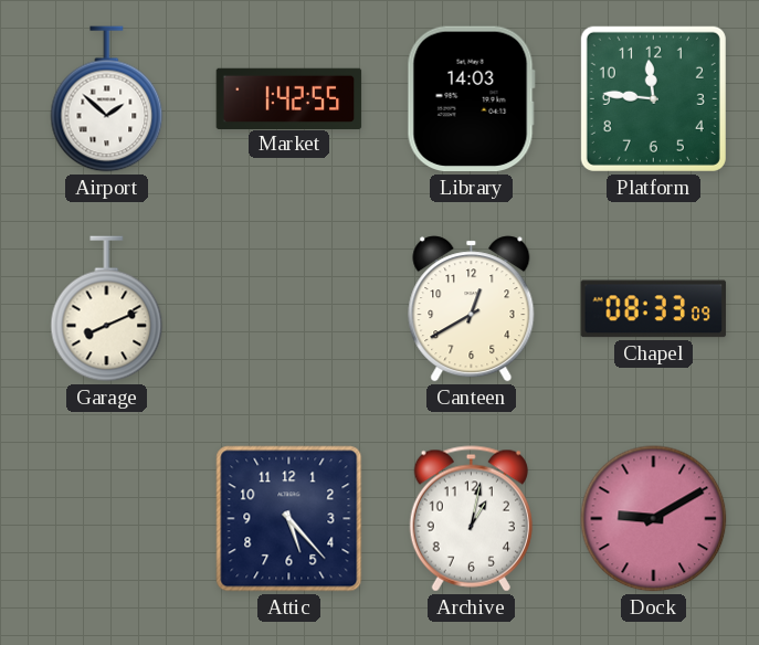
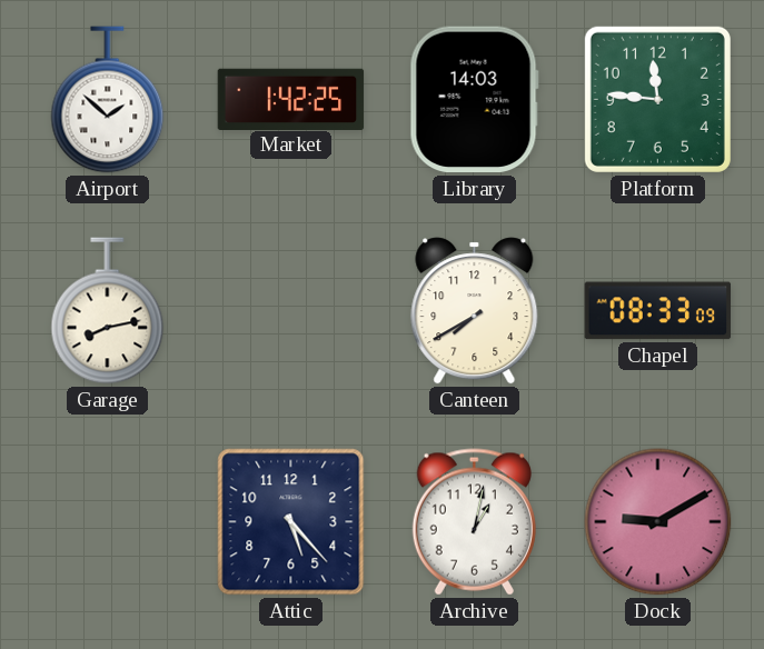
Market: 1:42:55 -> 1:42:25
Garage: 8:11 -> 8:13
Canteen: 12:40 -> 7:40
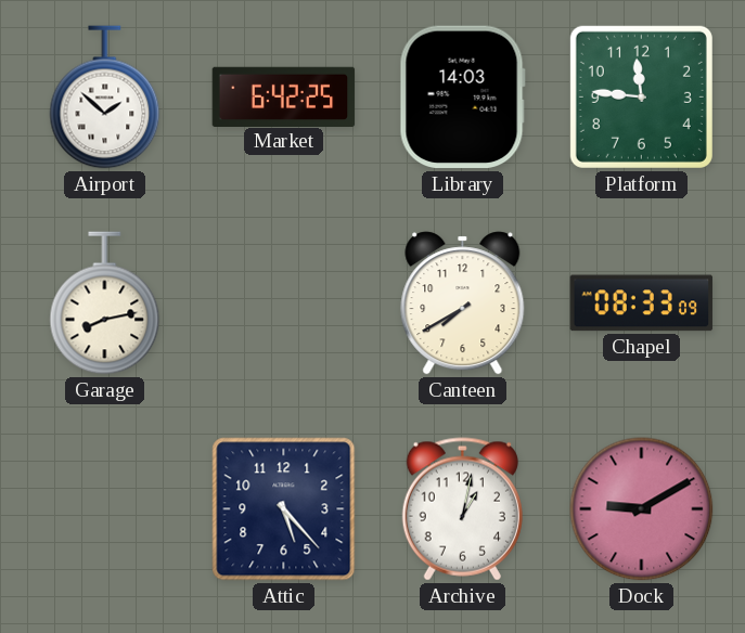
Market: 1:42 -> 6:42
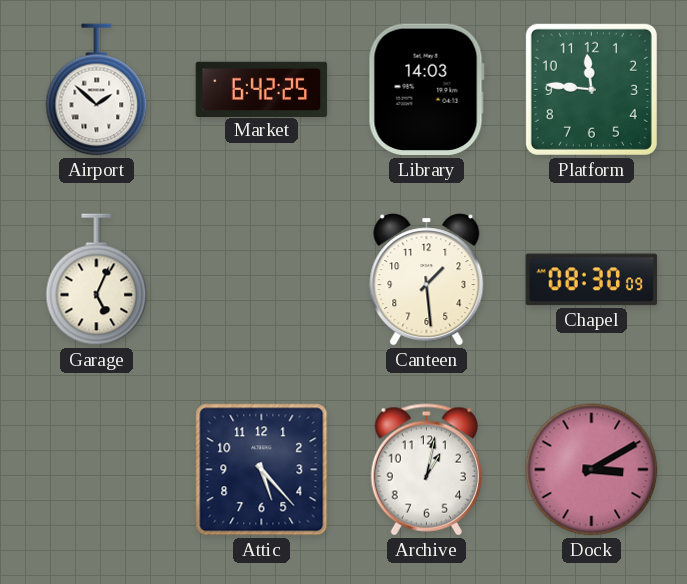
Garage: 8:13 -> 5:04
Canteen: 7:40 -> 1:29
Chapel: 08:33 -> 08:30
Dock: 9:10 -> 3:10
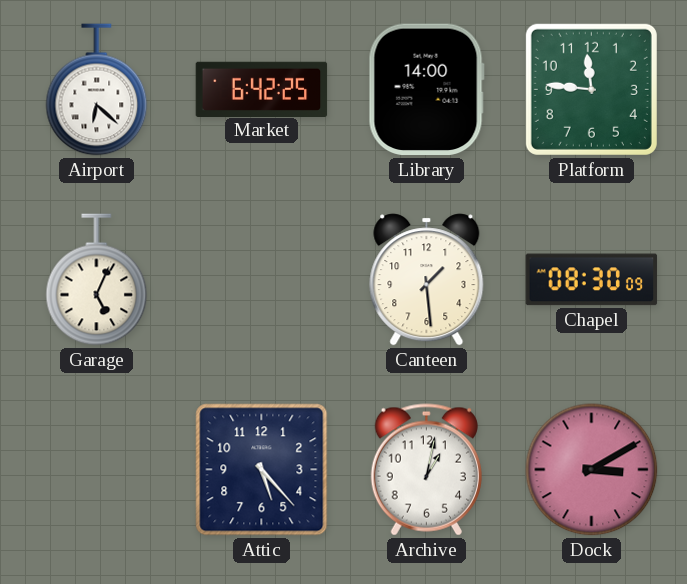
Airport: 1:52 -> 6:22
Library: 14:03 -> 14:00
